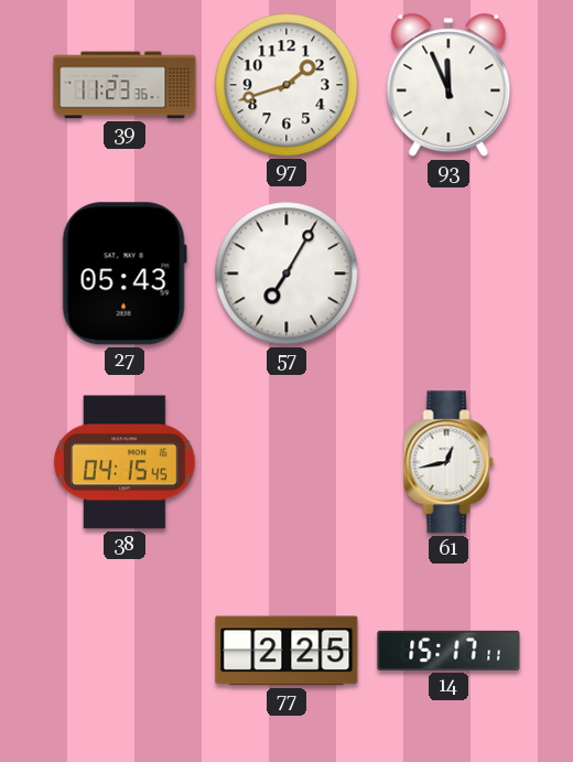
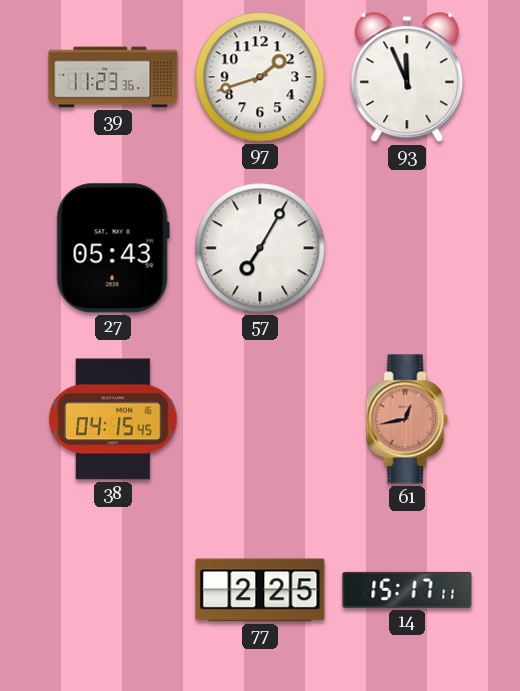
61 dial: white -> salmon
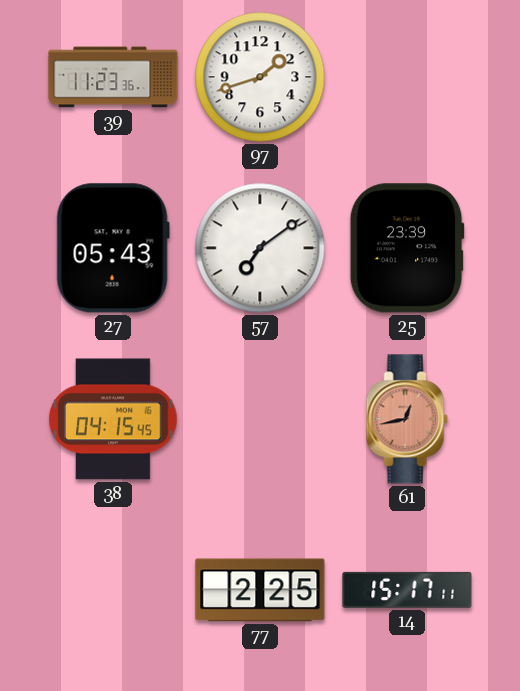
93: 11:56 -> none
57: 7:05 -> 7:09
25: none -> 23:39
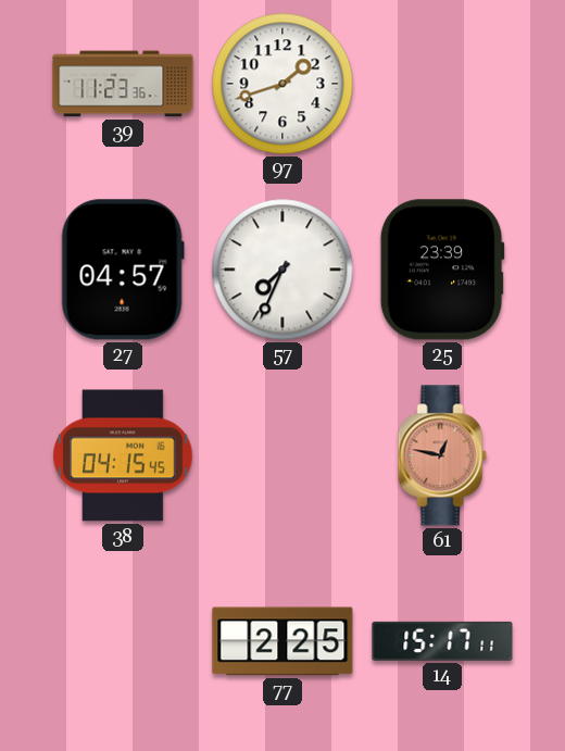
27: 05:43 -> 04:57
57: 7:09 -> 7:34
61: 12:43 -> 12:47
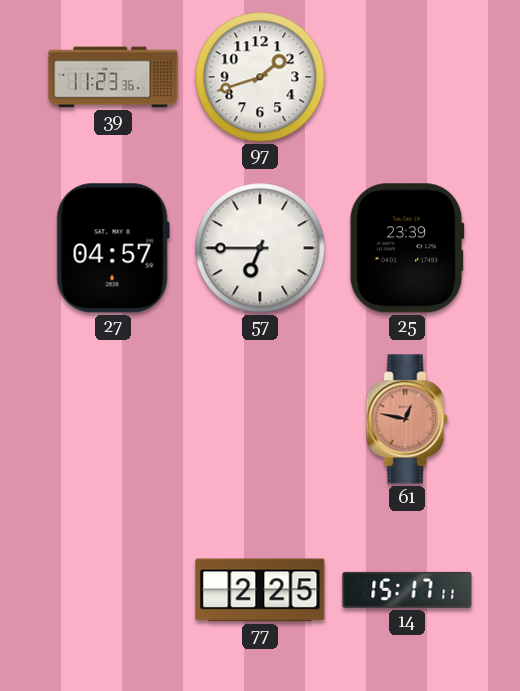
57: 7:34 -> 6:45
38: 04:15 -> none
